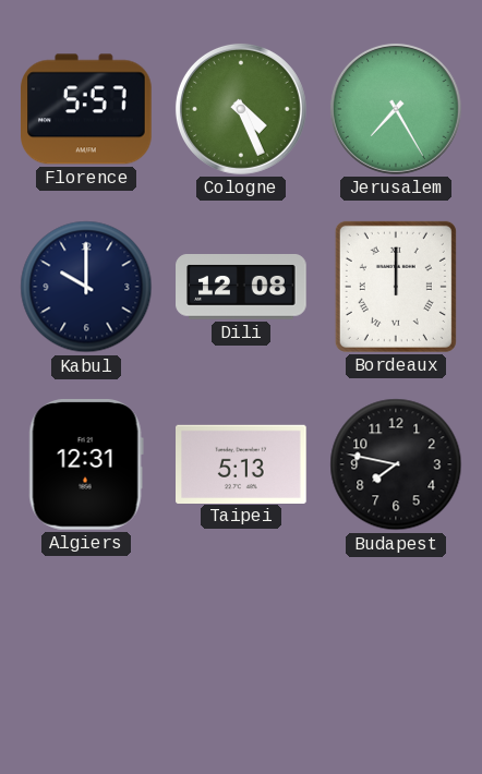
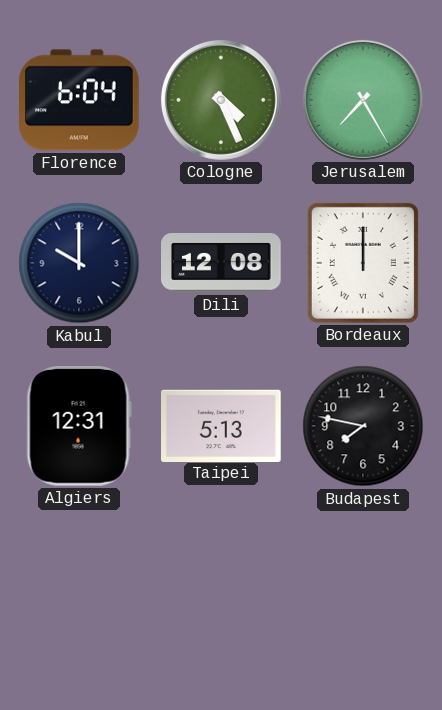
Florence: 5:57 -> 6:04
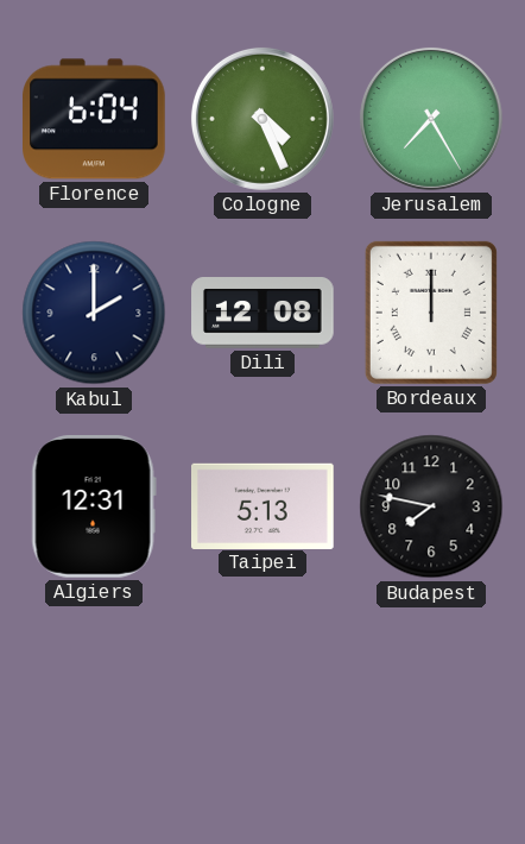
Kabul: 10:00 -> 2:00
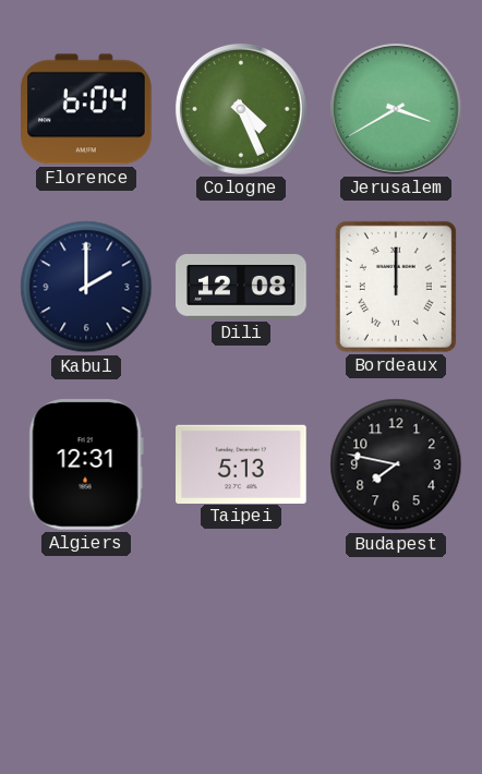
Jerusalem: 7:25 -> 3:40
